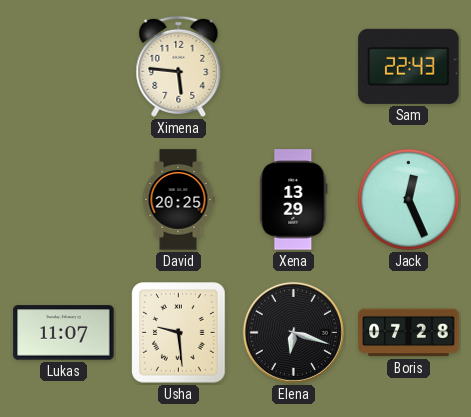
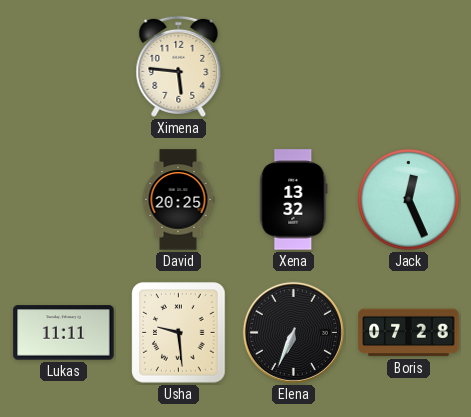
Sam: 22:43 -> none
Xena: 13:29 -> 13:32
Lukas: 11:07 -> 11:11
Elena: 6:18 -> 6:34
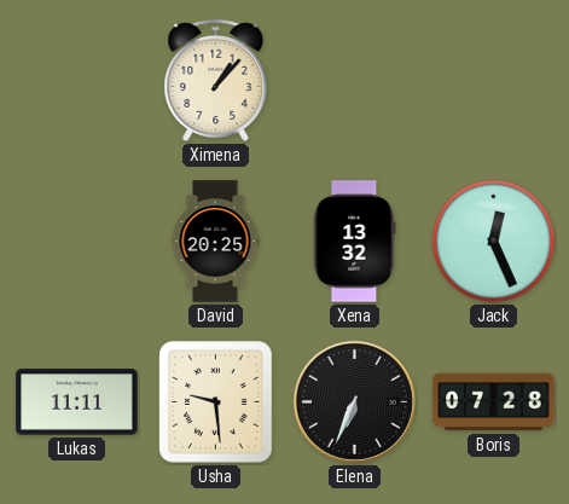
Ximena: 5:46 -> 1:07
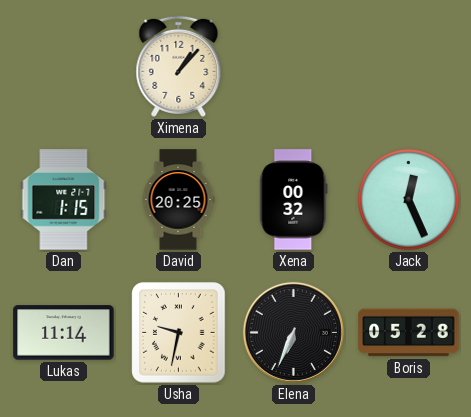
Dan: none -> 1:15
Xena: 13:32 -> 00:32
Lukas: 11:11 -> 11:14
Usha: 9:29 -> 9:32
Boris: 07:28 -> 05:28
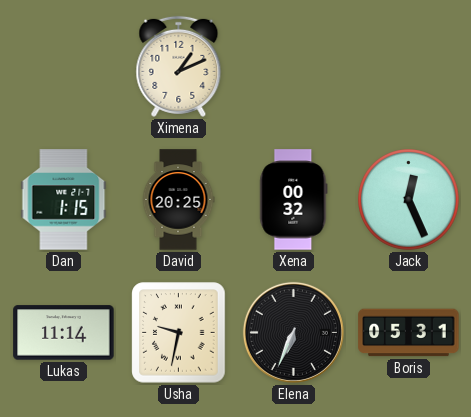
Ximena: 1:07 -> 1:11
Boris: 05:28 -> 05:31
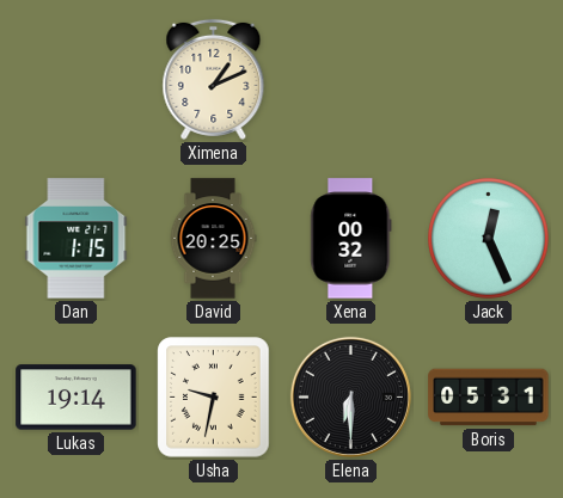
Lukas: 11:14 -> 19:14
Elena: 6:34 -> 6:30
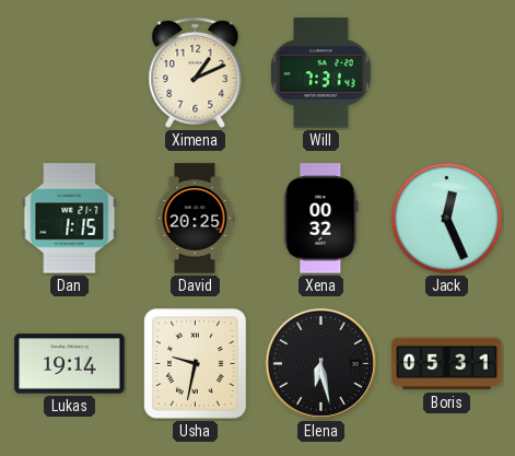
Will: none -> 7:31
Elena: 6:30 -> 6:28
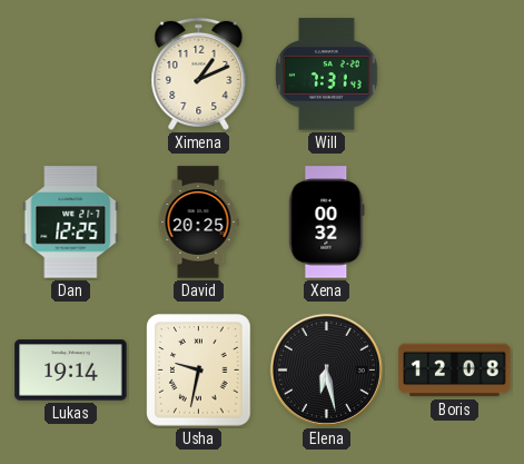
Dan: 1:15 -> 12:25
Jack: 12:26 -> none
Boris: 05:31 -> 12:08
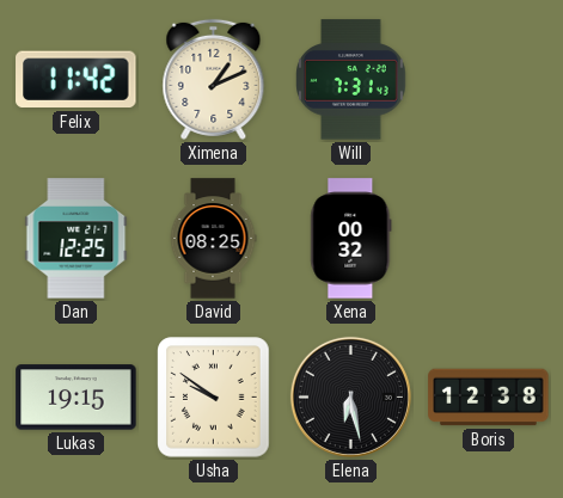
Felix: none -> 11:42
David: 20:25 -> 08:25
Lukas: 19:14 -> 19:15
Usha: 9:32 -> 9:51
Boris: 12:08 -> 12:38
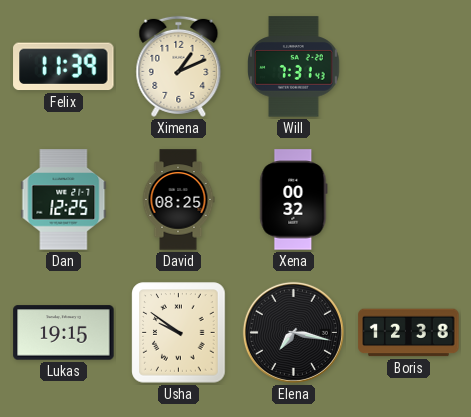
Felix: 11:42 -> 11:39
Elena: 6:28 -> 7:17
